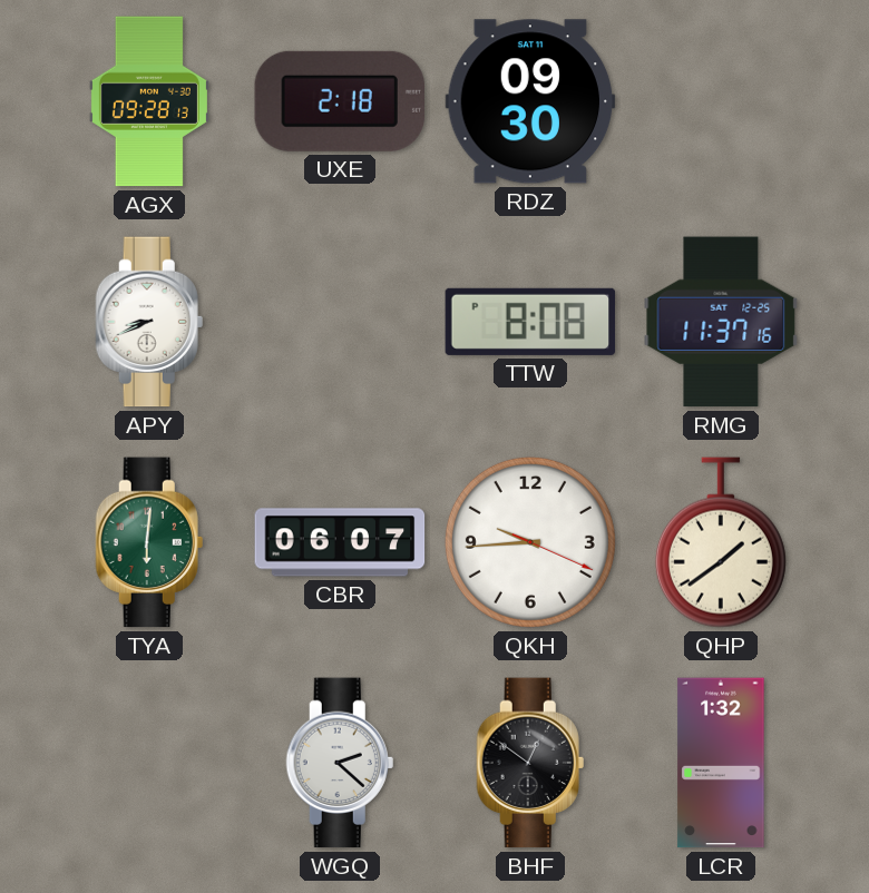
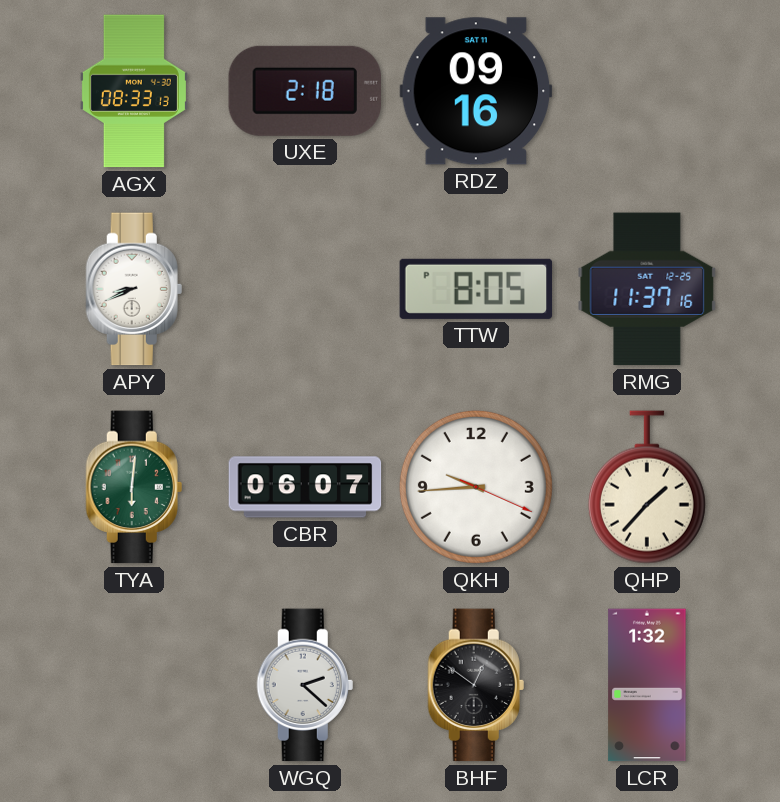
AGX: 09:28 -> 08:33
RDZ: 09:30 -> 09:16
TTW: 8:08 -> 8:05
QHP: 1:39 -> 1:37
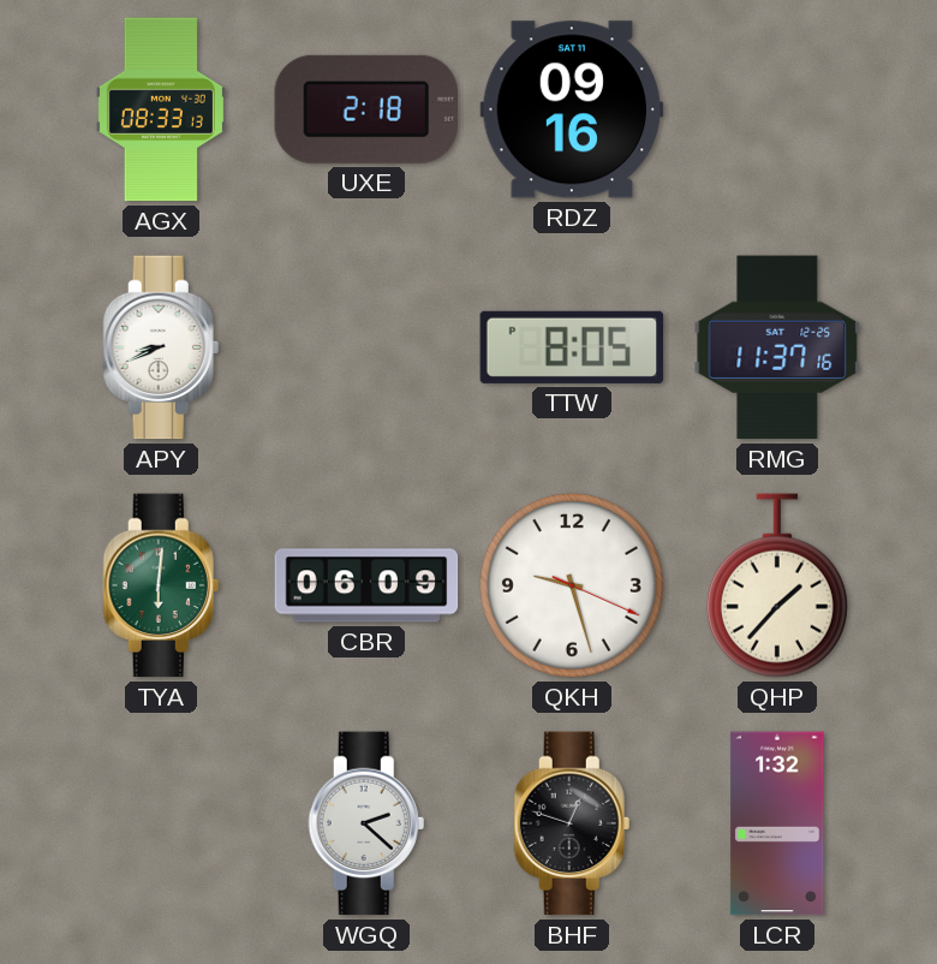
CBR: 06:07 -> 06:09
QKH: 9:44 -> 9:27
BHF: 12:51 -> 12:48
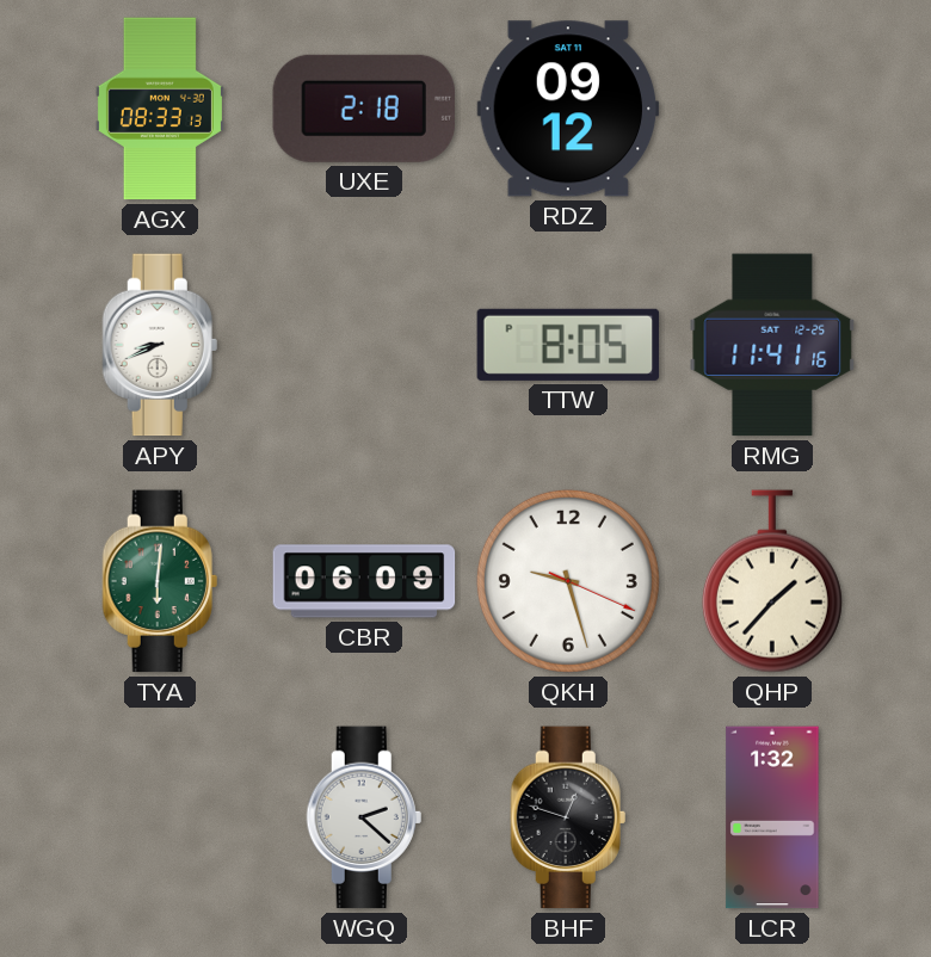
RDZ: 09:16 -> 09:12
RMG: 11:37 -> 11:41
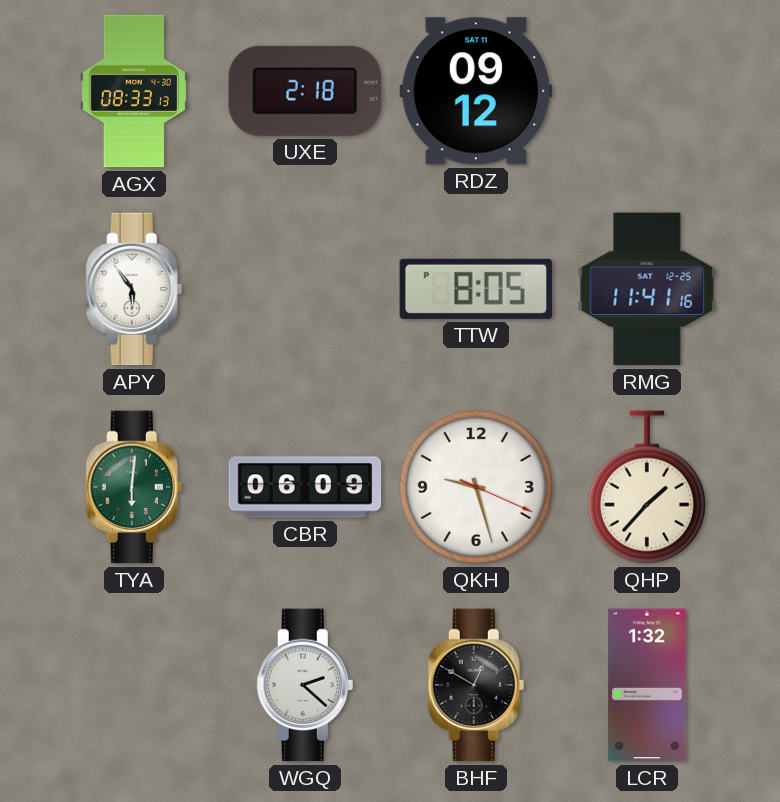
APY: 8:41 -> 5:54
BHF: 12:48 -> 12:50
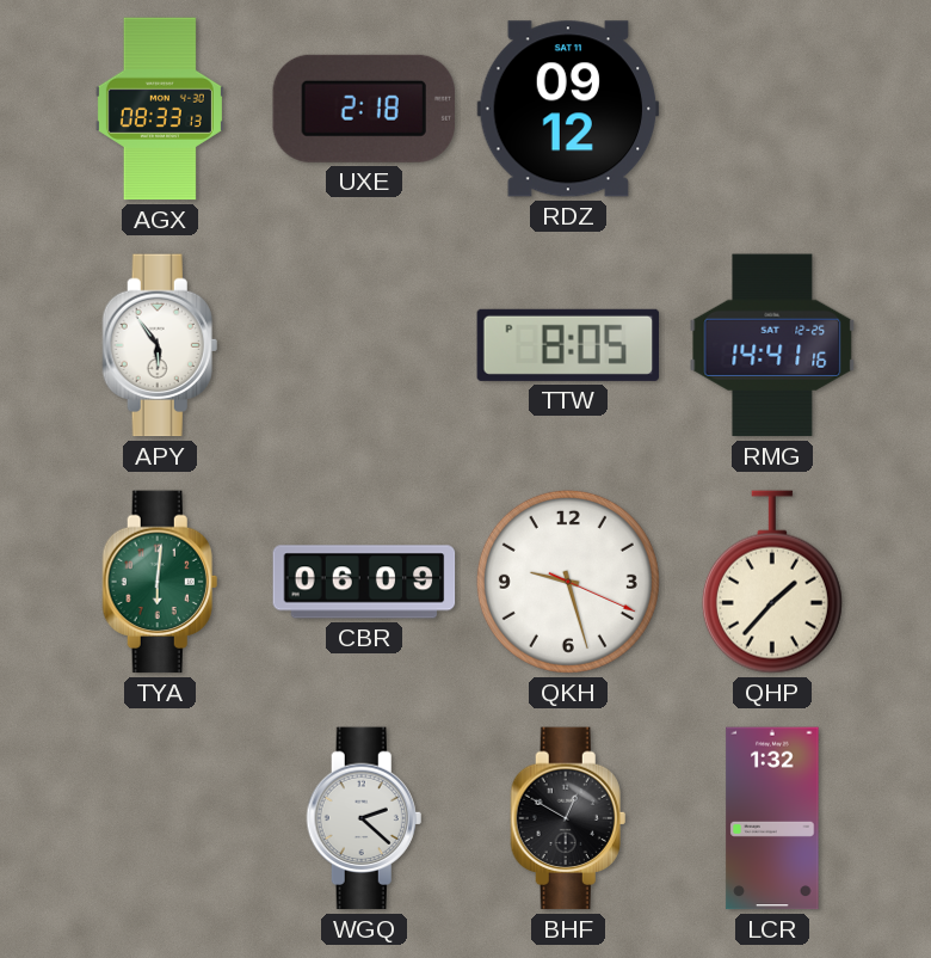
RMG: 11:41 -> 14:41
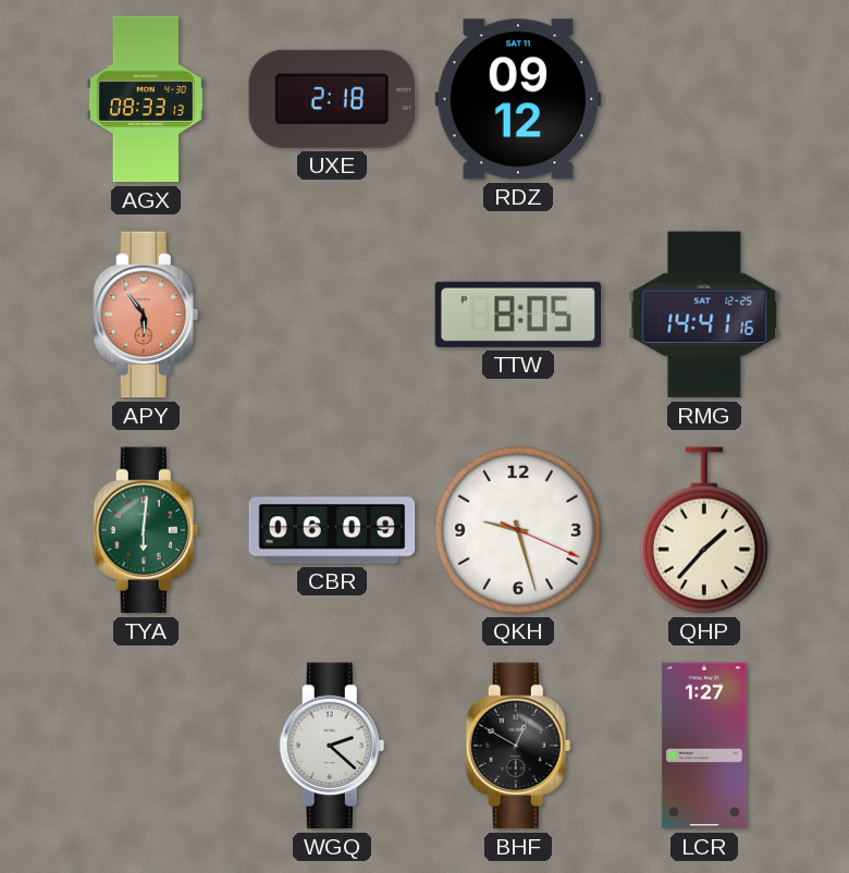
APY dial: white -> salmon
LCR: 1:32 -> 1:27
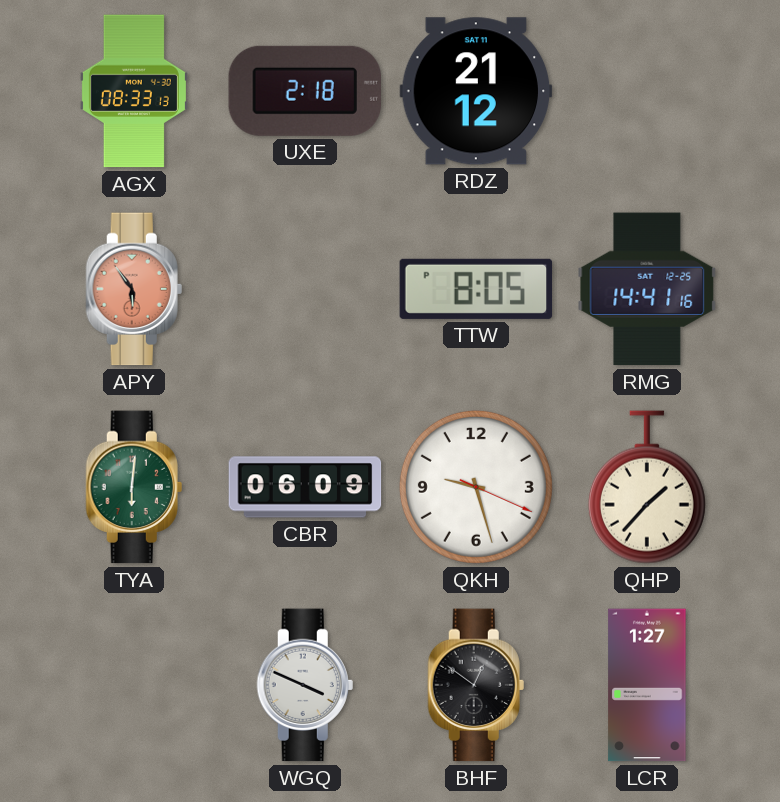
RDZ: 09:12 -> 21:12
WGQ: 2:22 -> 3:49
BHF: 12:50 -> 12:51
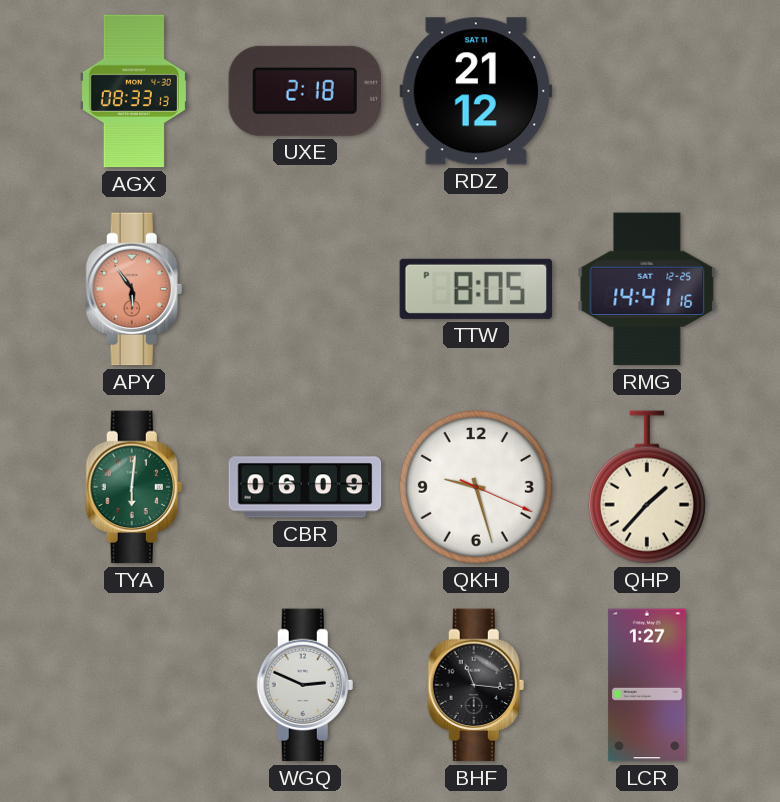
WGQ: 3:49 -> 2:49
BHF: 12:51 -> 11:16
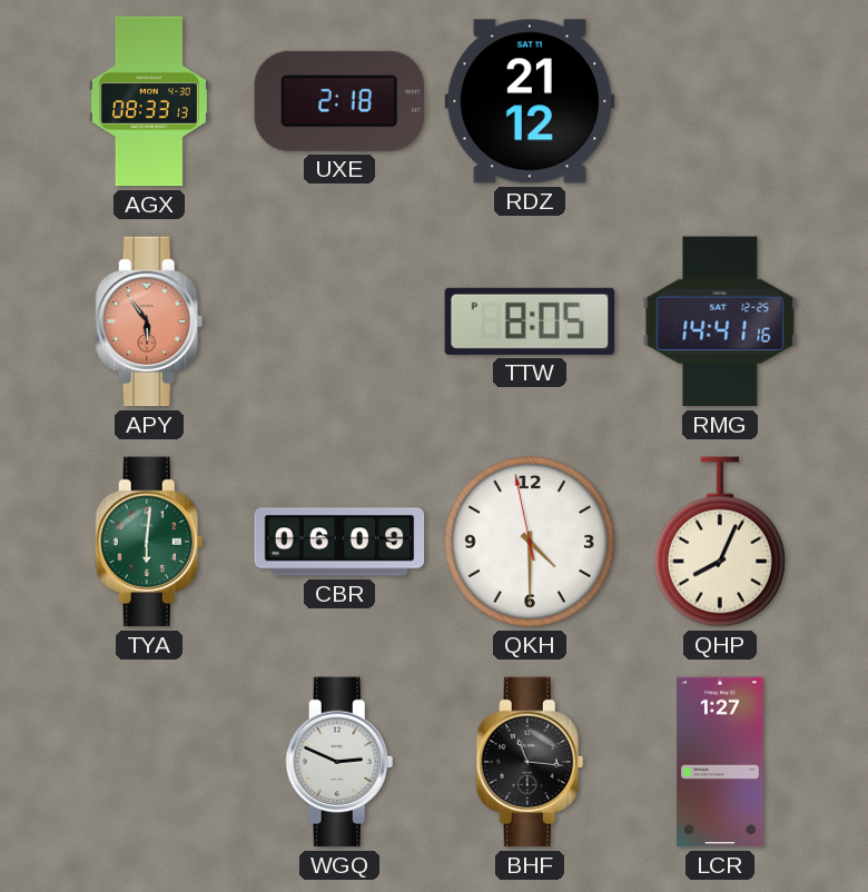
QKH: 9:27 -> 4:29
QHP: 1:37 -> 8:04
